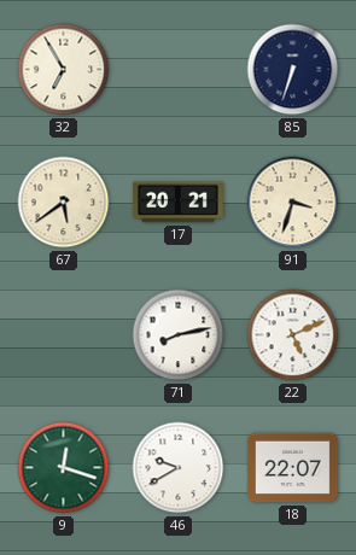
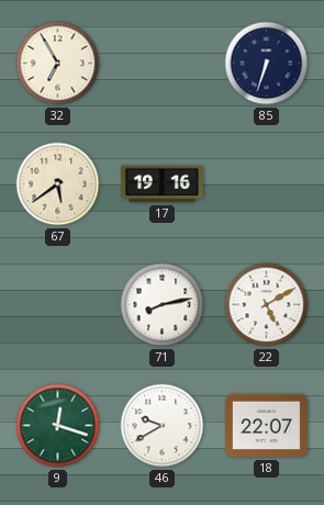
17: 20:21 -> 19:16
91: 3:33 -> none
22: 5:11 -> 5:10
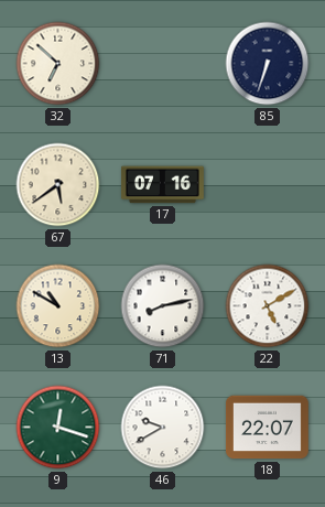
32: 6:55 -> 6:52
17: 19:16 -> 07:16
13: none -> 10:50
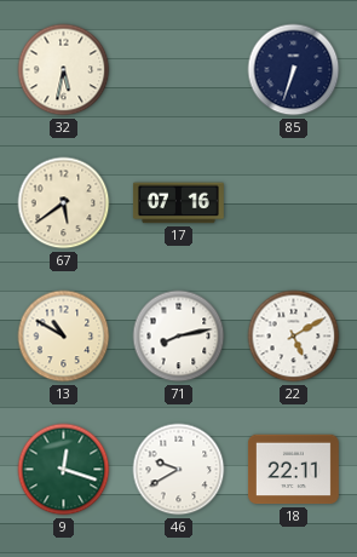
32: 6:52 -> 5:32
18: 22:07 -> 22:11
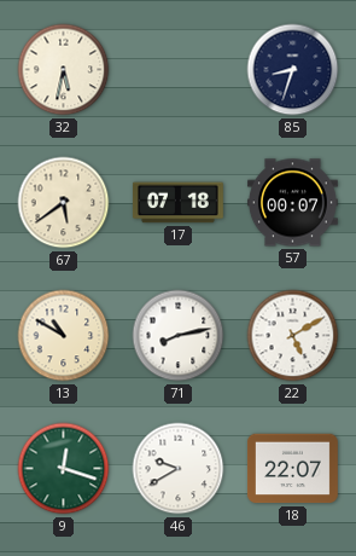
85: 6:33 -> 8:33
17: 07:16 -> 07:18
57: none -> 00:07
18: 22:11 -> 22:07
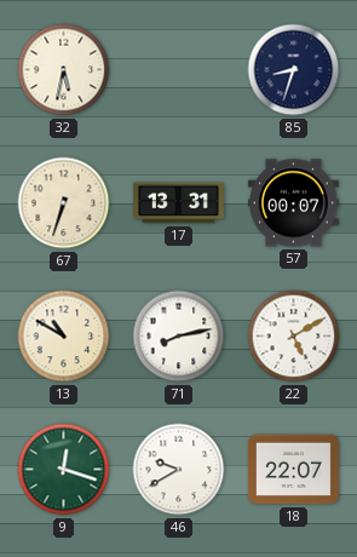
67: 5:39 -> 6:33
17: 07:18 -> 13:31
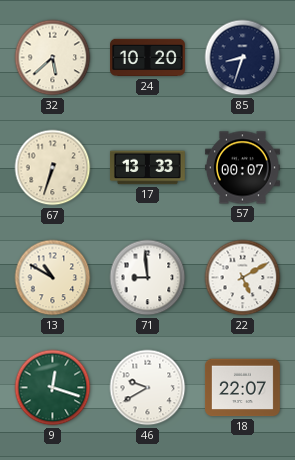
32: 5:32 -> 5:38
24: none -> 10:20
17: 13:31 -> 13:33
71: 8:13 -> 8:59
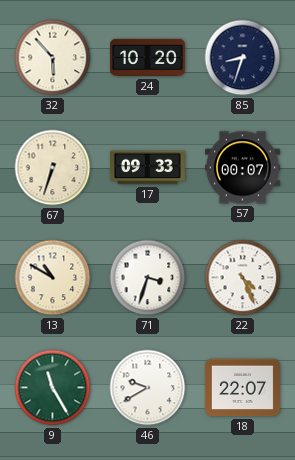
32: 5:38 -> 5:53
17: 13:33 -> 09:33
71: 8:59 -> 3:33
22: 5:10 -> 4:26
9: 12:18 -> 11:25
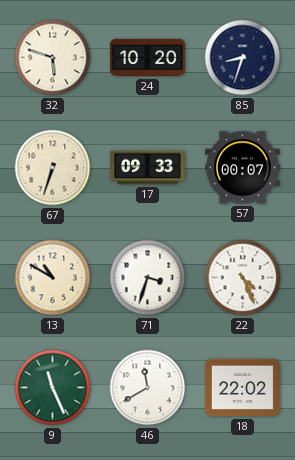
32: 5:53 -> 5:48
9: 11:25 -> 11:26
46: 9:40 -> 11:40
18: 22:07 -> 22:02
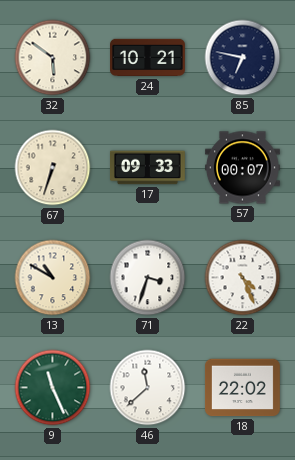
32: 5:48 -> 5:51
24: 10:20 -> 10:21
85: 8:33 -> 6:47
46: 11:40 -> 11:38
